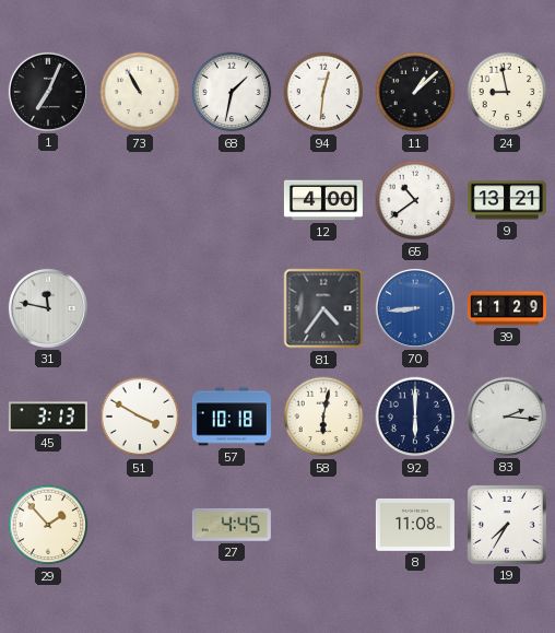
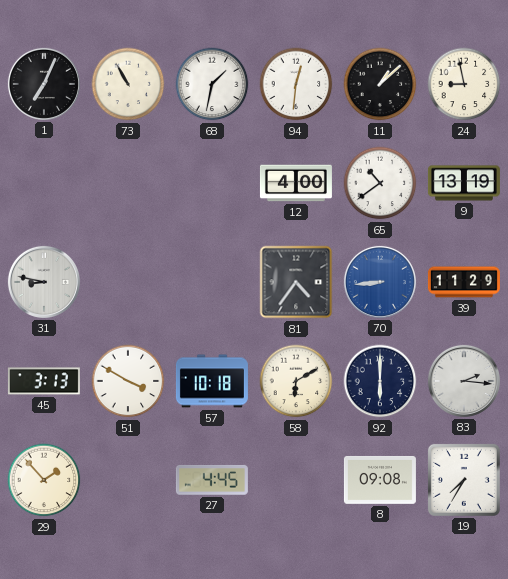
9: 13:21 -> 13:19
31: 11:47 -> 8:47
58: 6:02 -> 6:10
8: 11:08 -> 09:08
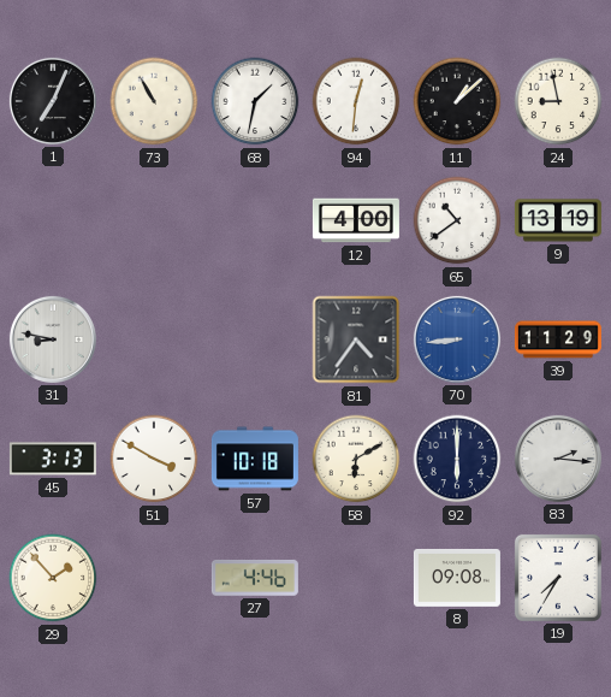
27: 4:45 -> 4:46
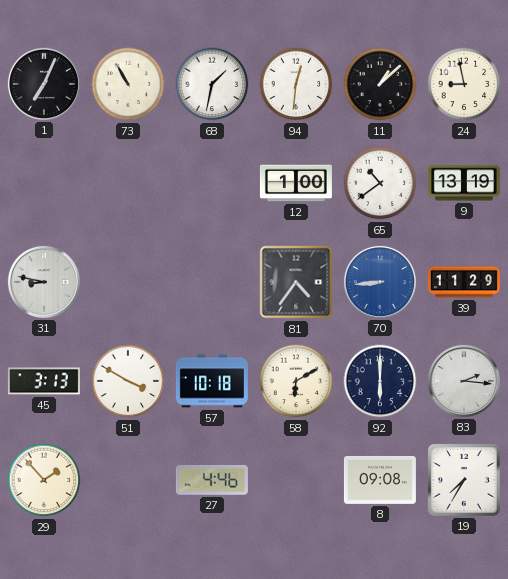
12: 4:00 -> 1:00
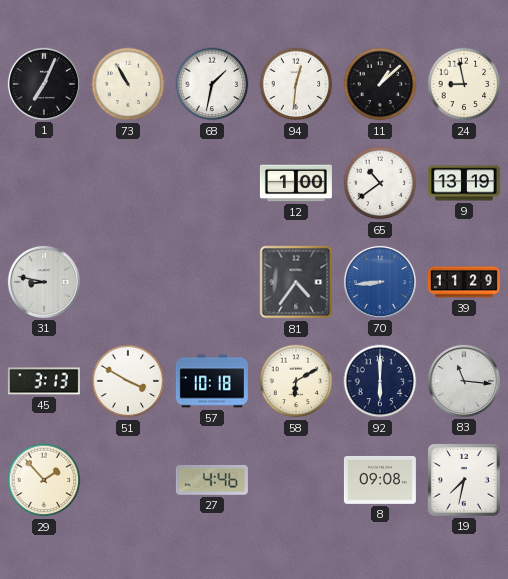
83: 2:16 -> 11:16
19: 7:35 -> 7:32
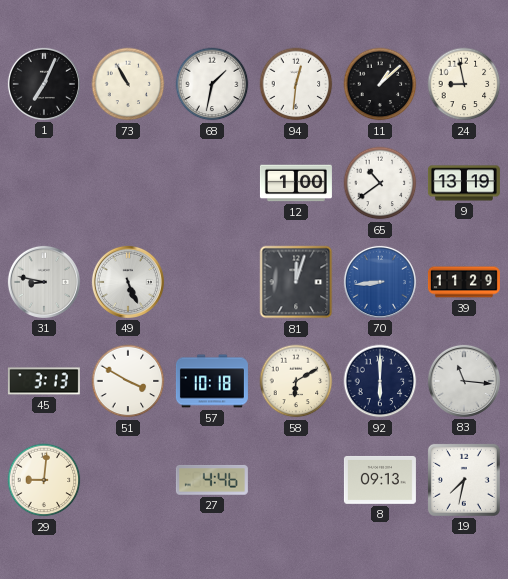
49: none -> 5:26
81: 4:36 -> 12:03
29: 1:53 -> 9:01
8: 09:08 -> 09:13
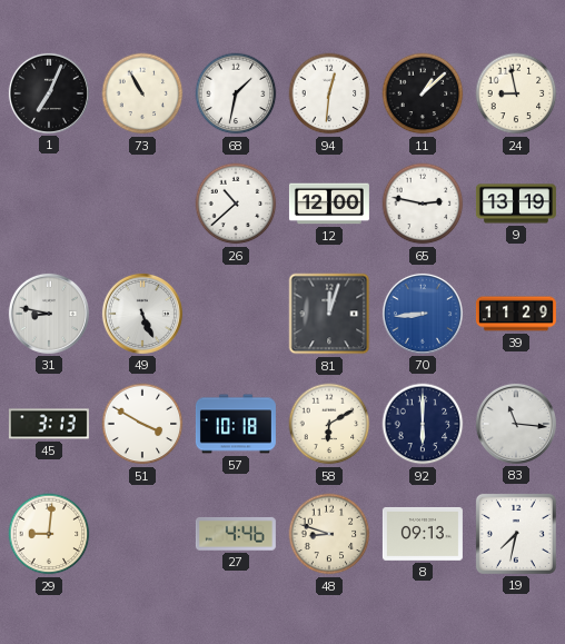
26: none -> 10:38
12: 1:00 -> 12:00
65: 10:39 -> 2:47
48: none -> 8:48
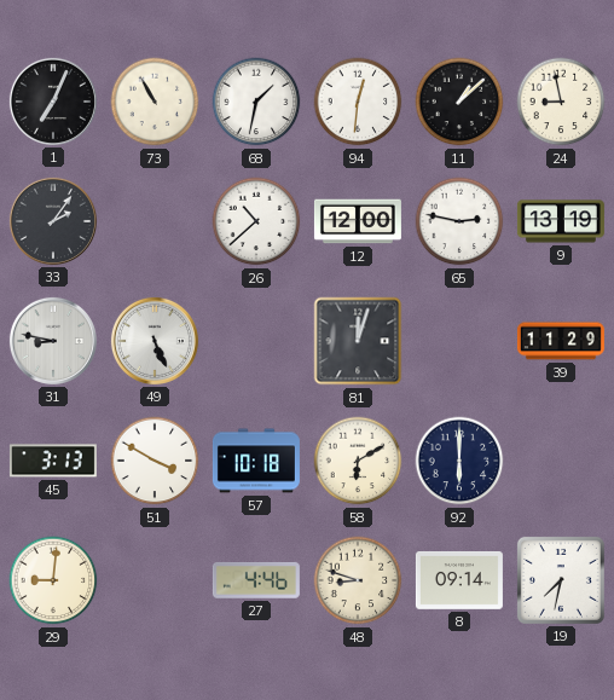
33: none -> 2:06
70: 8:44 -> none
83: 11:16 -> none
8: 09:13 -> 09:14
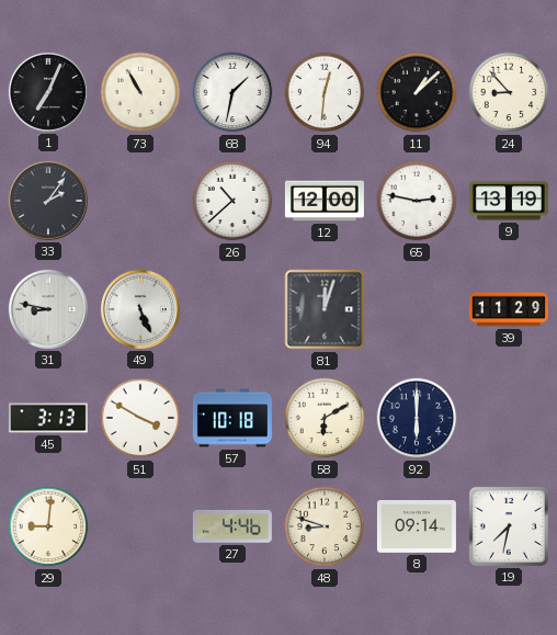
24: 8:58 -> 8:53
